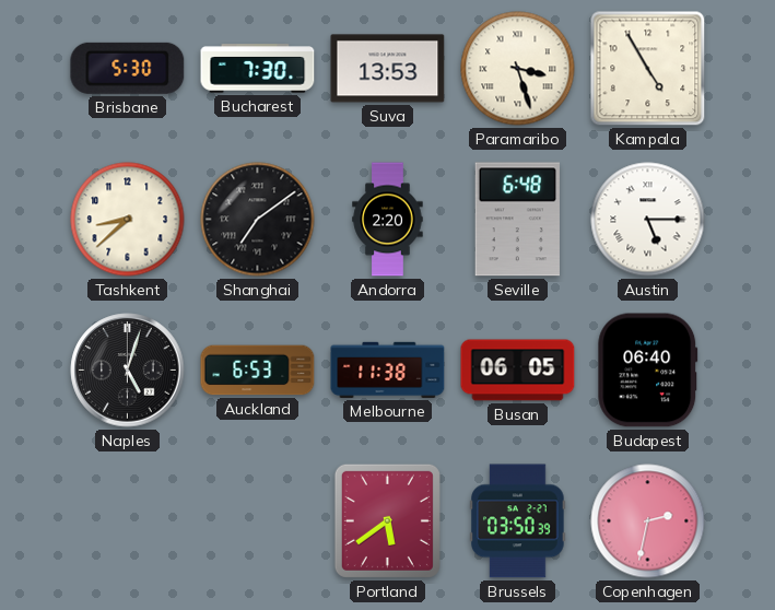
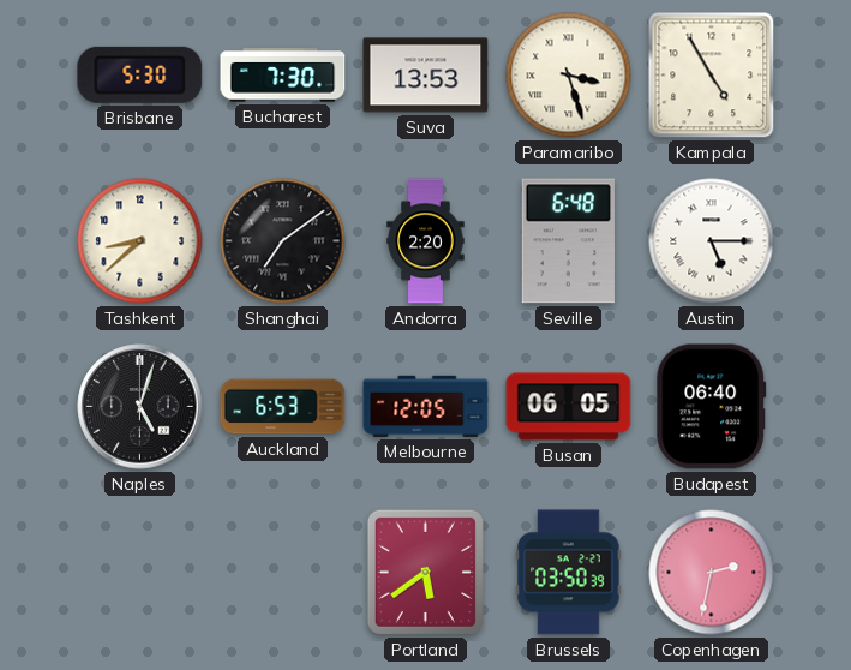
Melbourne: 11:38 -> 12:05
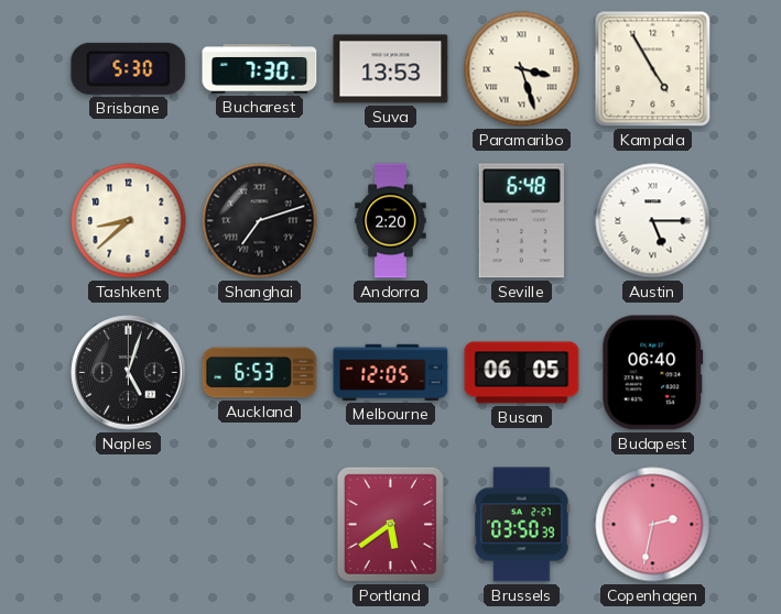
Shanghai: 7:09 -> 7:12
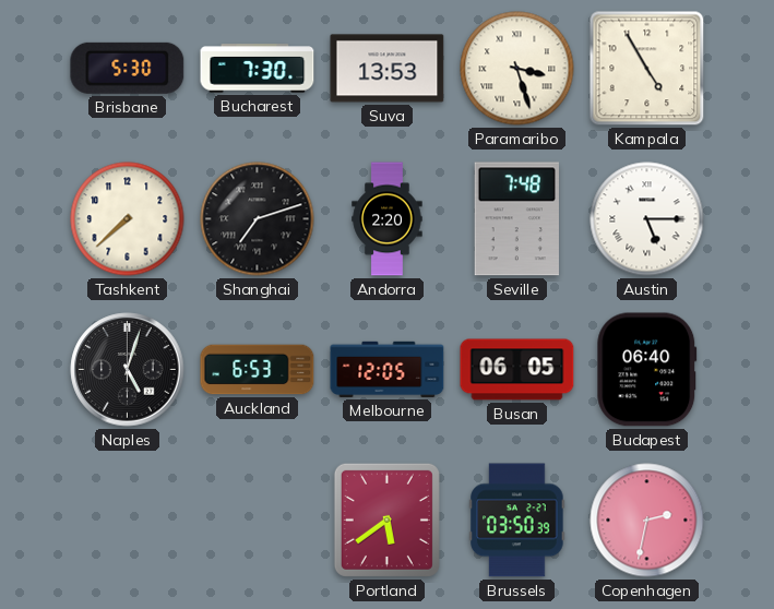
Tashkent: 8:38 -> 7:38
Seville: 6:48 -> 7:48
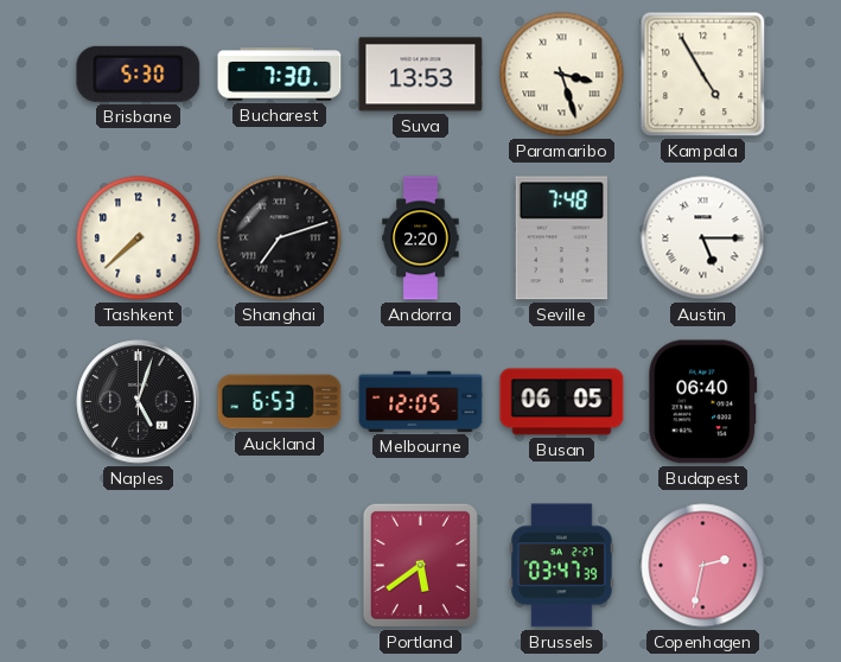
Brussels: 03:50 -> 03:47
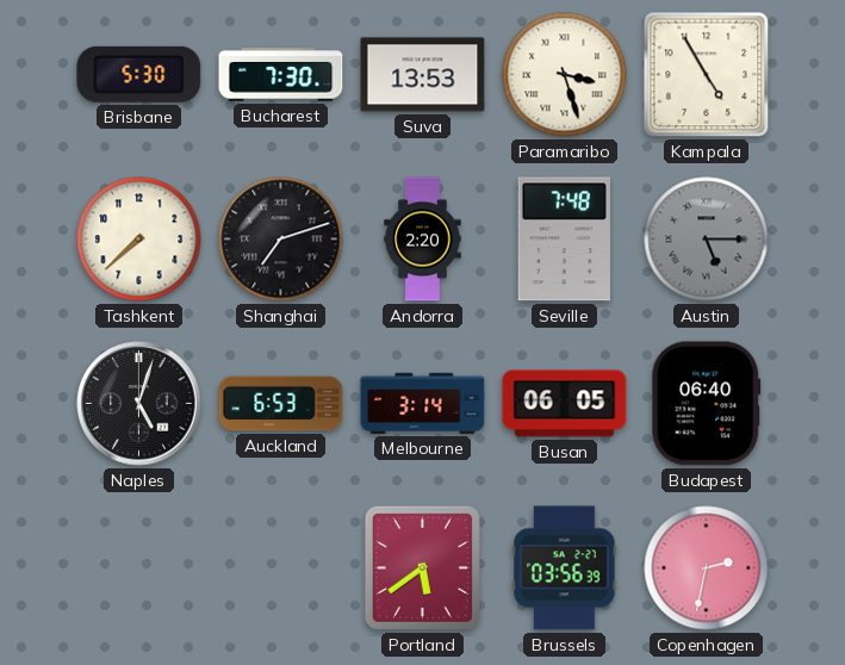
Austin dial: white -> grey
Melbourne: 12:05 -> 3:14
Brussels: 03:47 -> 03:56
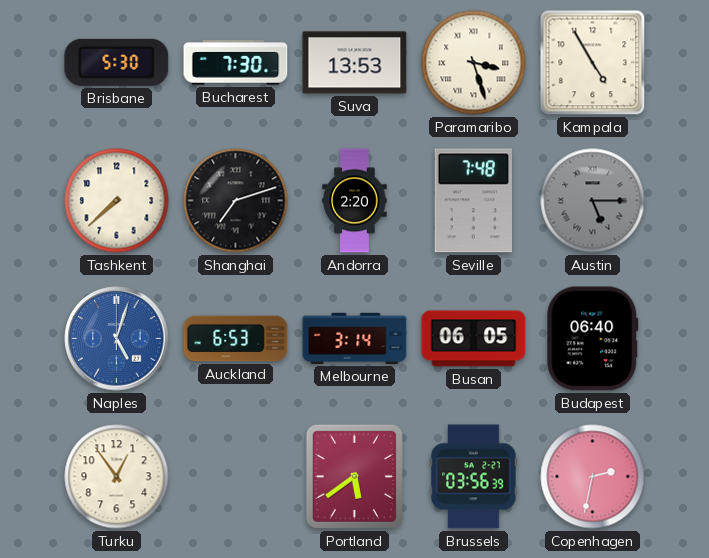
Naples dial: black -> blue
Turku: none -> 12:54
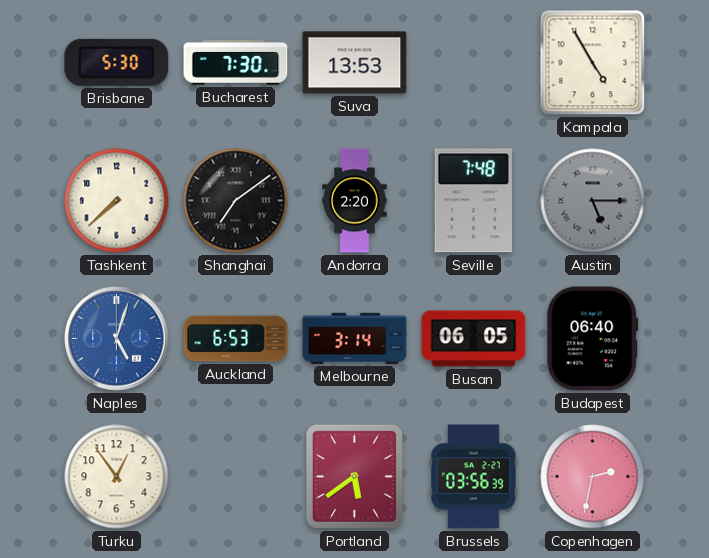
Paramaribo: 3:27 -> none
Shanghai: 7:12 -> 7:09
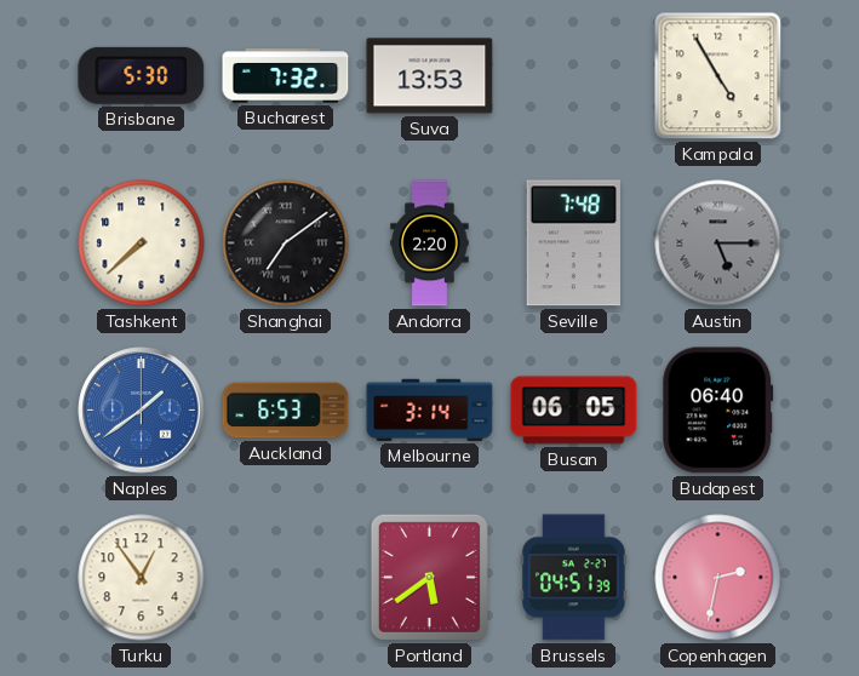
Bucharest: 7:30 -> 7:32
Naples: 5:03 -> 1:39
Brussels: 03:56 -> 04:51
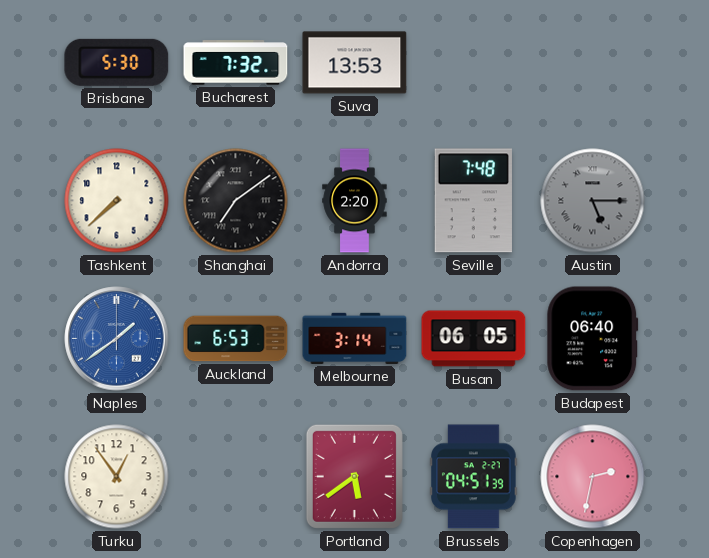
Kampala: 4:55 -> none
